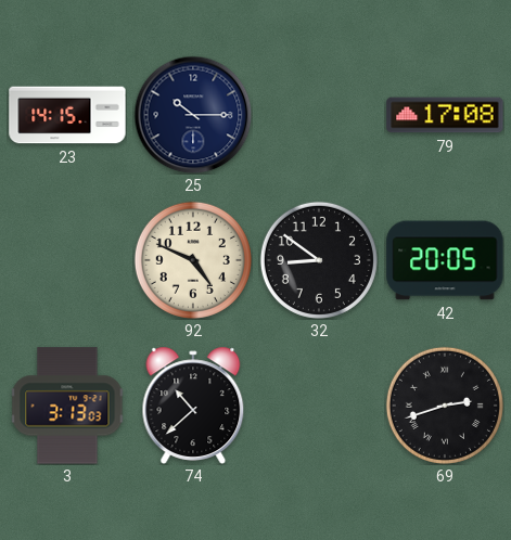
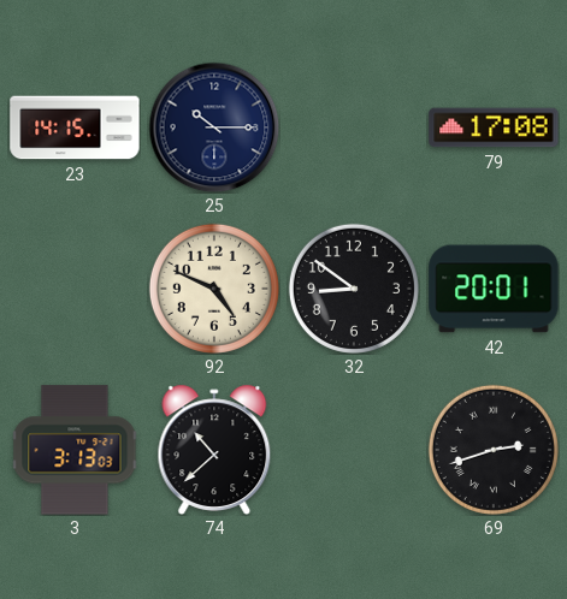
42: 20:05 -> 20:01
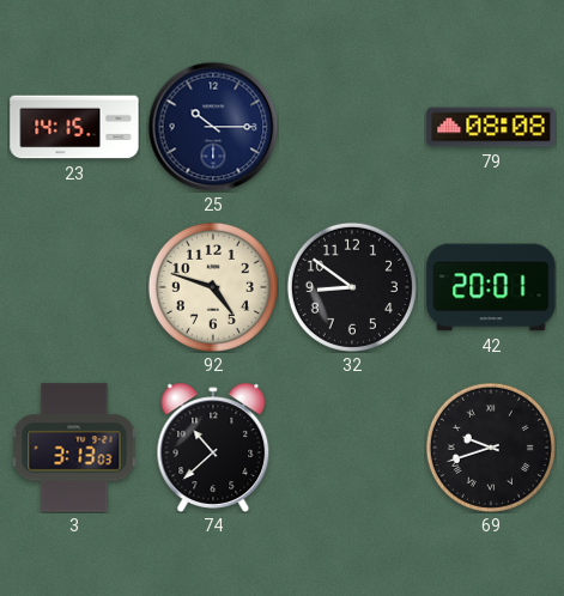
79: 17:08 -> 08:08
92: 4:49 -> 4:48
69: 2:42 -> 9:42
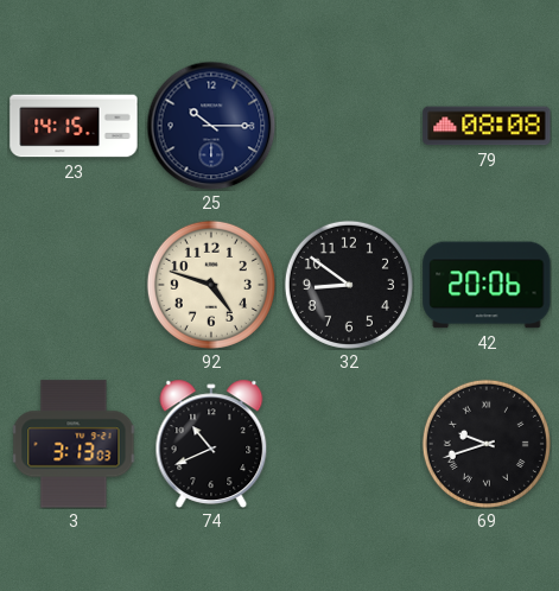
42: 20:01 -> 20:06
74: 10:38 -> 10:41
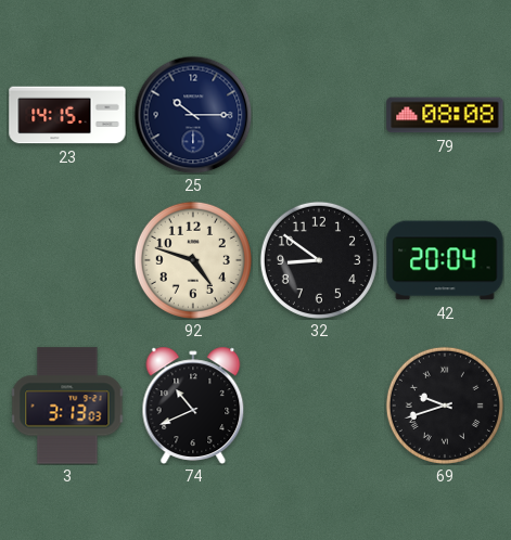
42: 20:06 -> 20:04
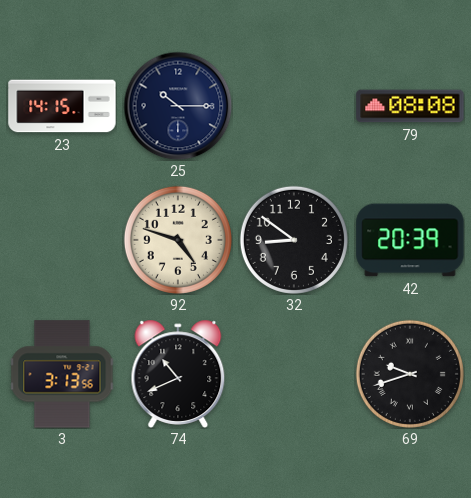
42: 20:04 -> 20:39
3: 3:13:03 -> 3:13:56
